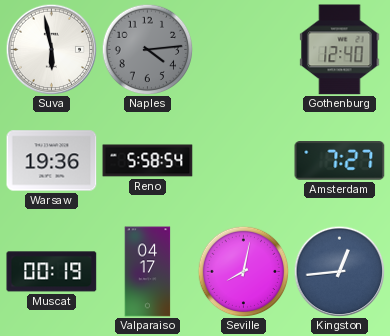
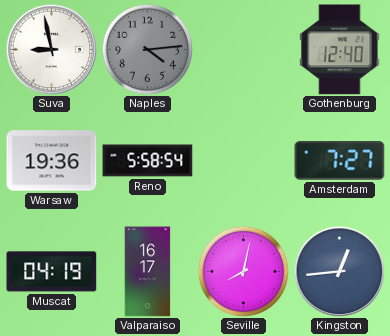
Suva: 5:58 -> 8:58
Muscat: 00:19 -> 04:19
Valparaiso: 04:17 -> 16:17
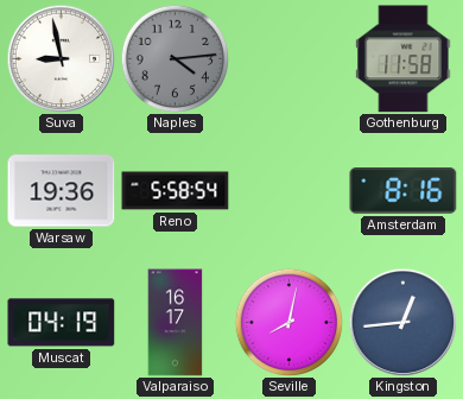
Gothenburg: 12:40 -> 11:58
Amsterdam: 7:27 -> 8:16
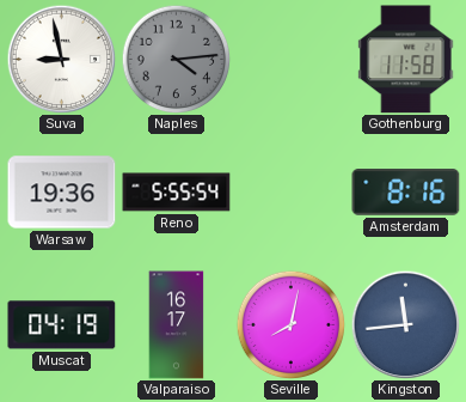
Reno: 5:58 -> 5:55
Kingston: 12:44 -> 11:44
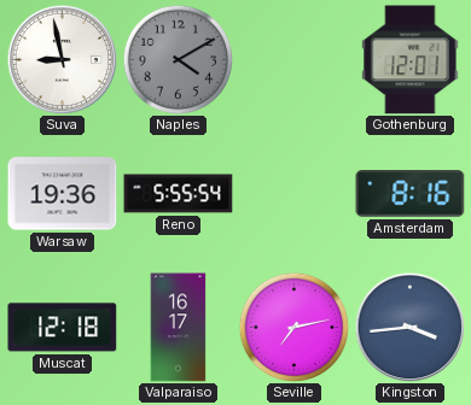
Naples: 4:14 -> 4:10
Gothenburg: 11:58 -> 12:01
Muscat: 04:19 -> 12:18
Seville: 8:02 -> 7:13
Kingston: 11:44 -> 3:44
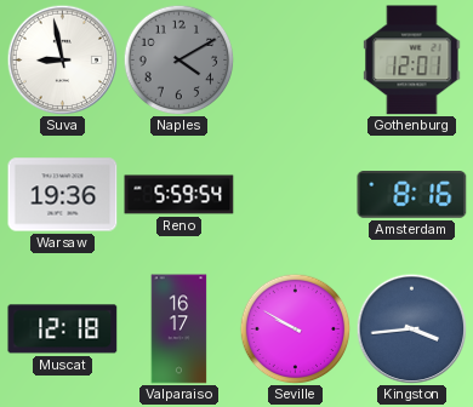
Reno: 5:55 -> 5:59
Seville: 7:13 -> 9:50
